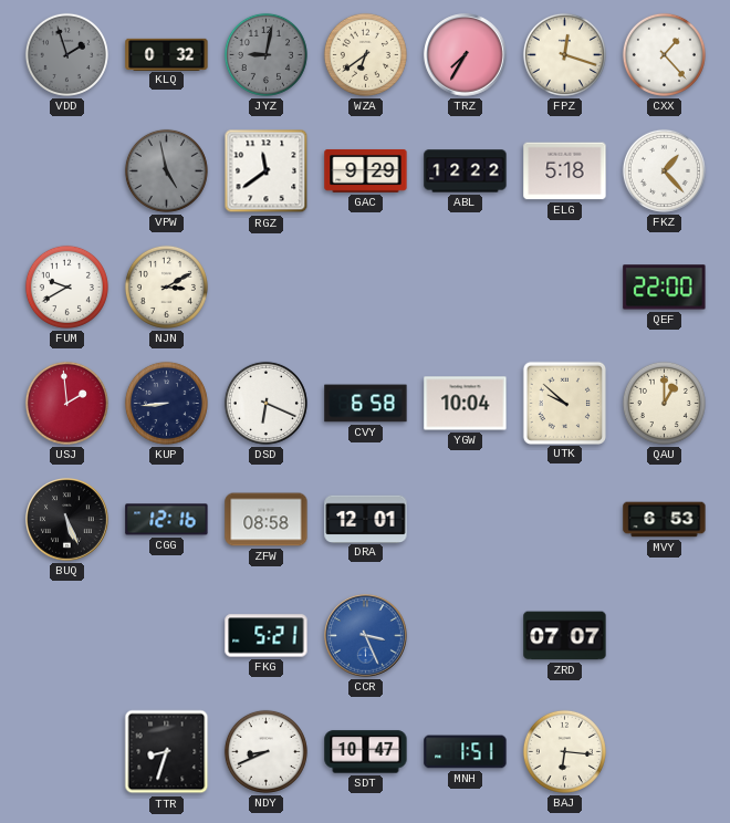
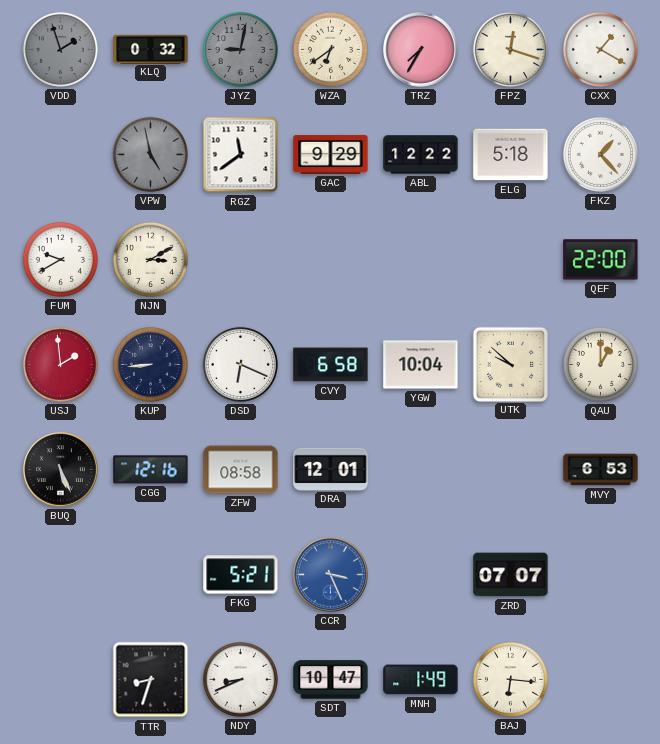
CXX: 1:23 -> 1:20
MNH: 1:51 -> 1:49
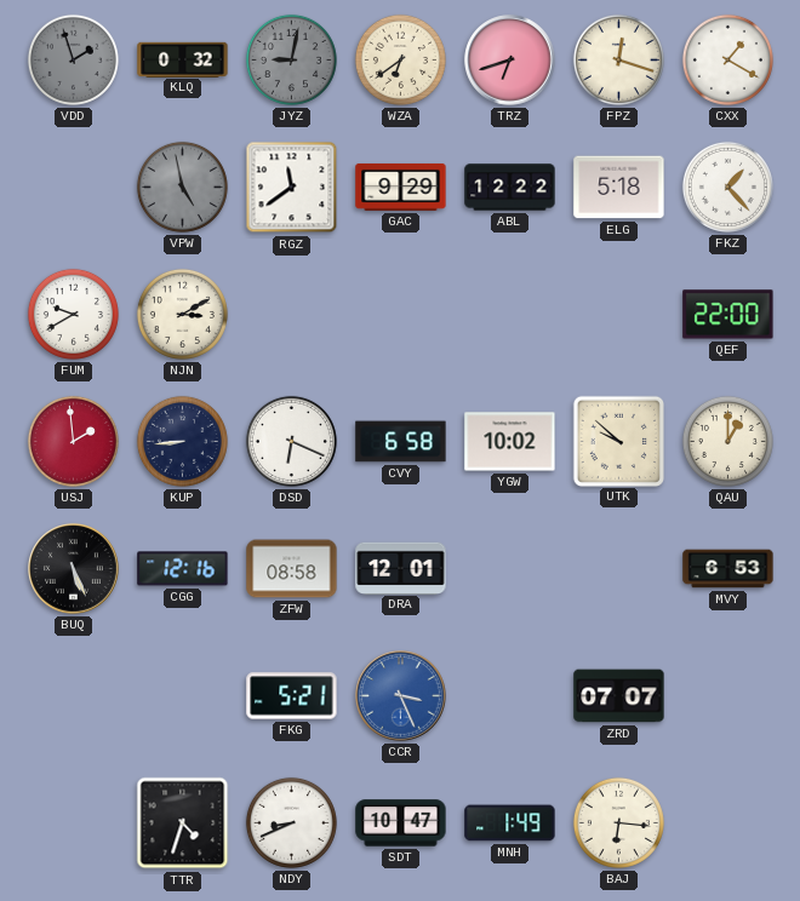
TRZ: 7:35 -> 6:42
YGW: 10:04 -> 10:02
TTR: 8:33 -> 4:33
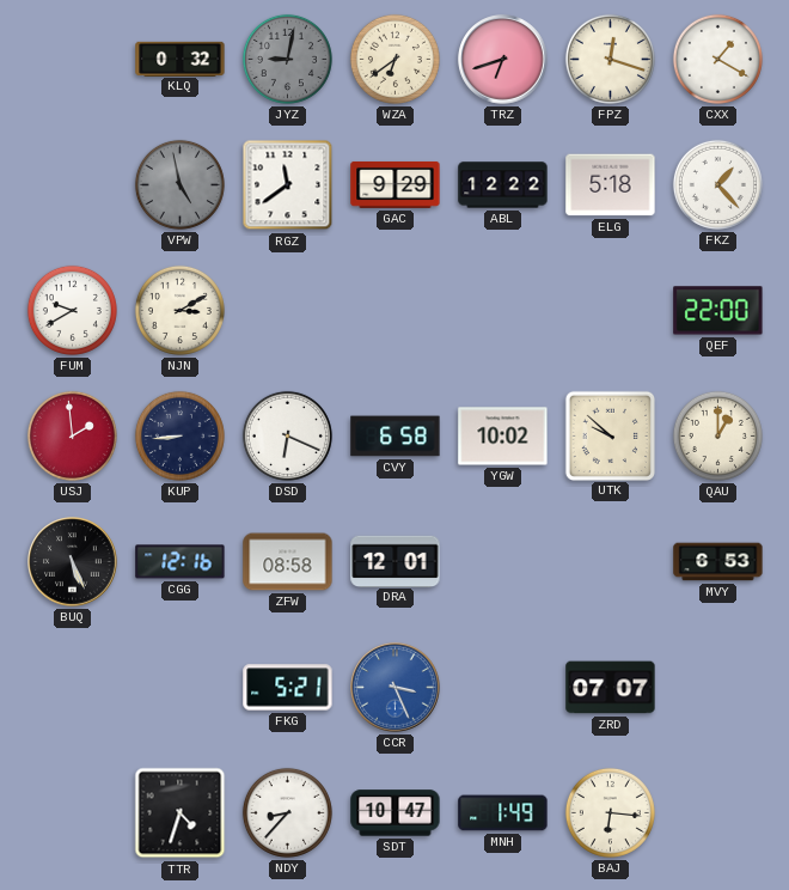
VDD: 1:57 -> none
NDY: 8:41 -> 8:37
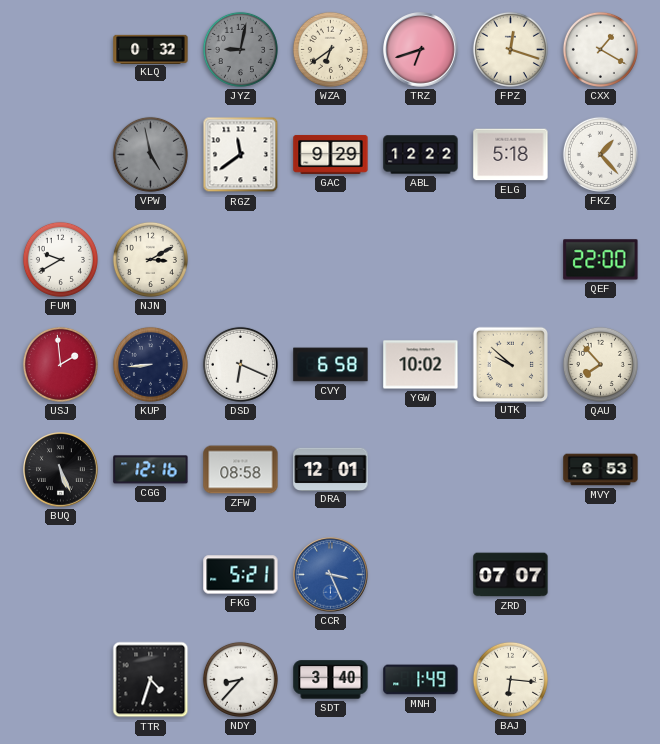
QAU: 1:00 -> 7:53
SDT: 10:47 -> 3:40
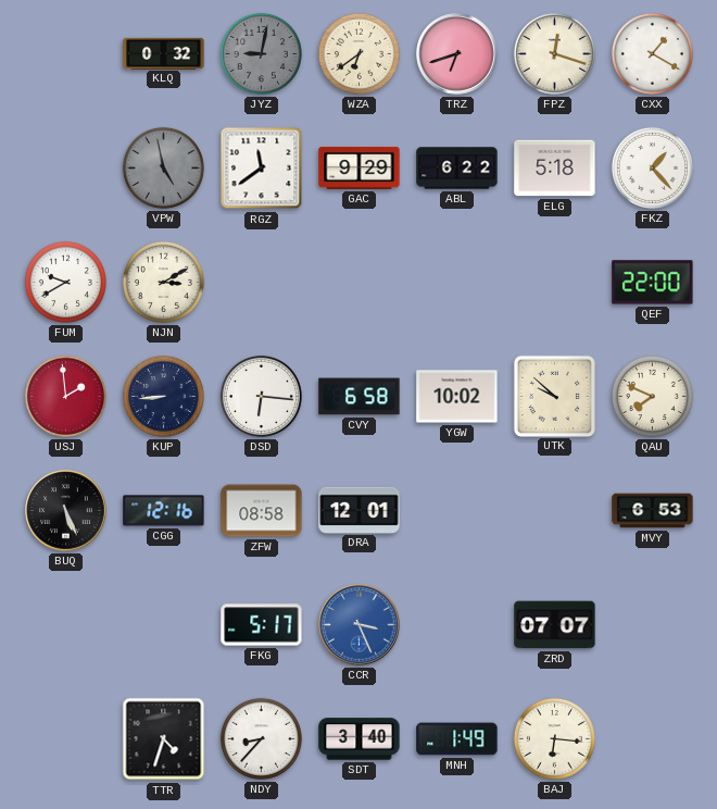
ABL: 12:22 -> 6:22
DSD: 6:19 -> 6:16
QAU: 7:53 -> 7:49
FKG: 5:21 -> 5:17
